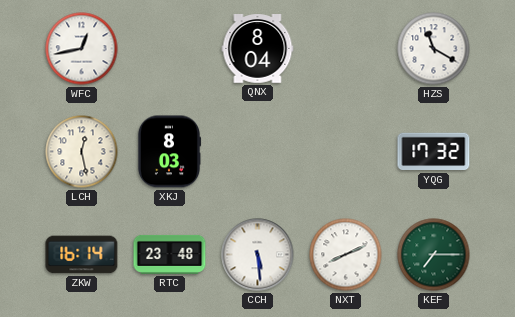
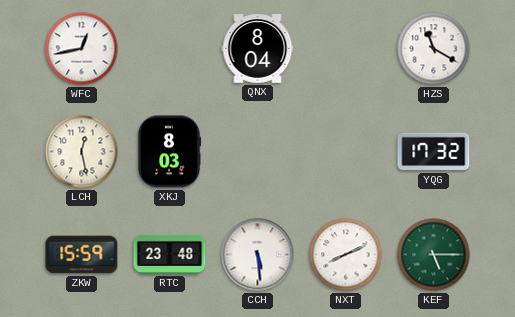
ZKW: 16:14 -> 15:59
KEF: 7:15 -> 5:15
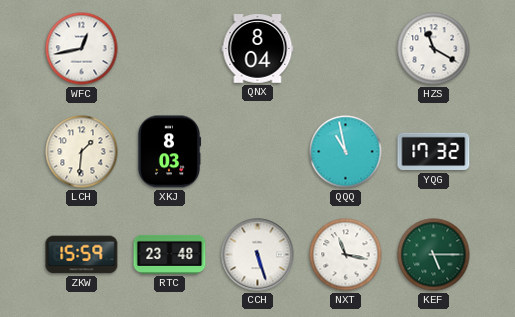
LCH: 12:28 -> 1:31
QQQ: none -> 10:58
CCH: 5:29 -> 5:27
NXT: 8:11 -> 11:17
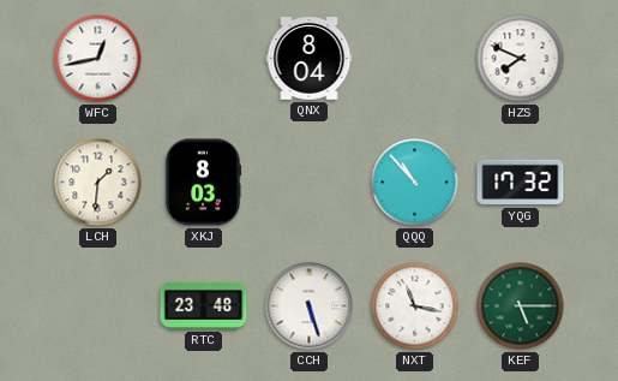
HZS: 11:20 -> 7:49
QQQ: 10:58 -> 10:53
ZKW: 15:59 -> none
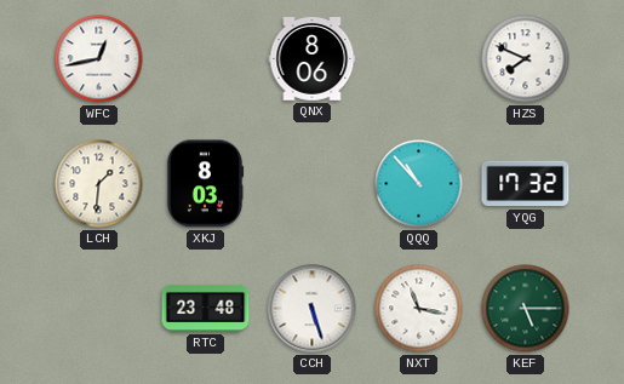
QNX: 8:04 -> 8:06
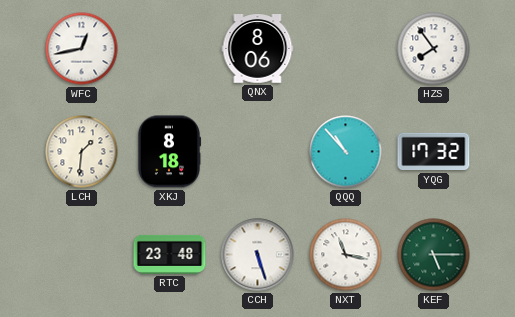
HZS: 7:49 -> 7:54
XKJ: 8:03 -> 8:18
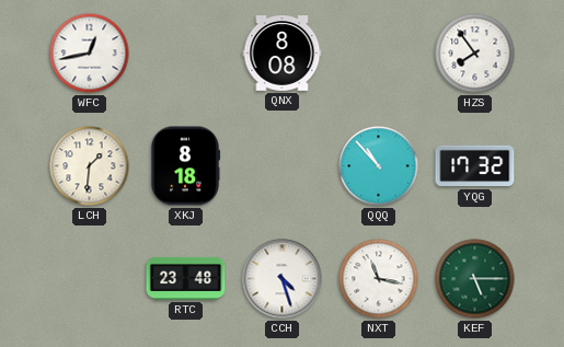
QNX: 8:06 -> 8:08
CCH: 5:27 -> 4:27
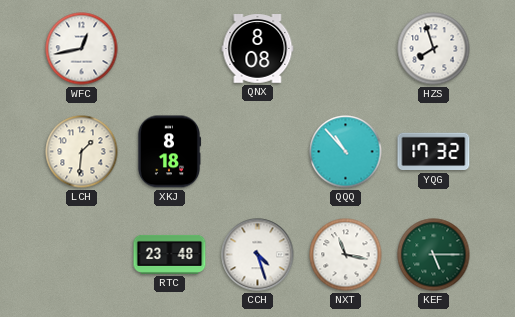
HZS: 7:54 -> 7:57
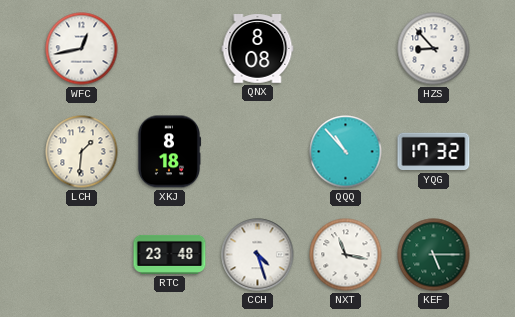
HZS: 7:57 -> 8:53
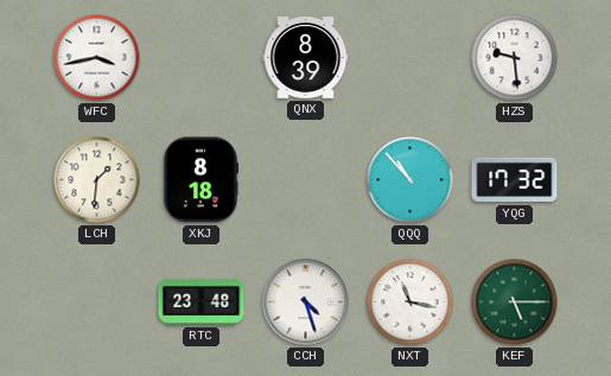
WFC: 12:43 -> 3:43
QNX: 8:08 -> 8:39
HZS: 8:53 -> 9:29
